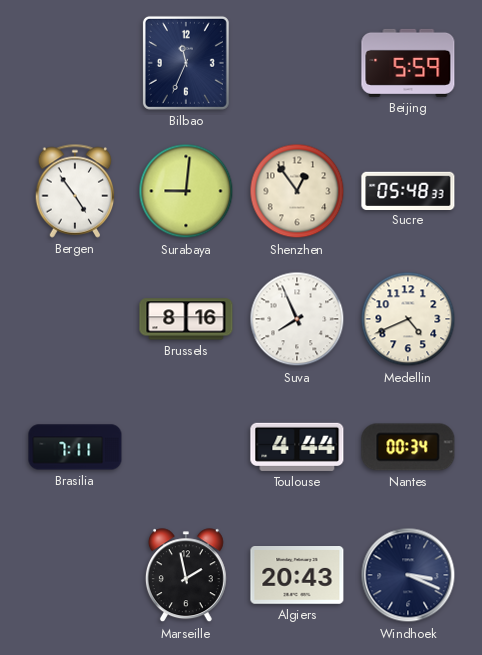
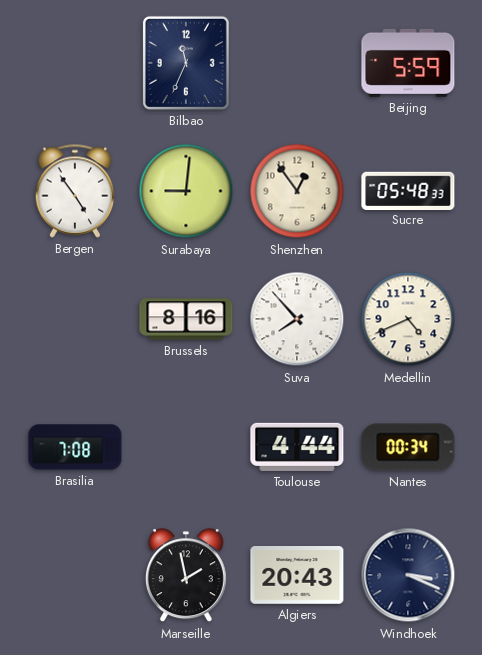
Suva: 7:56 -> 7:53
Brasilia: 7:11 -> 7:08
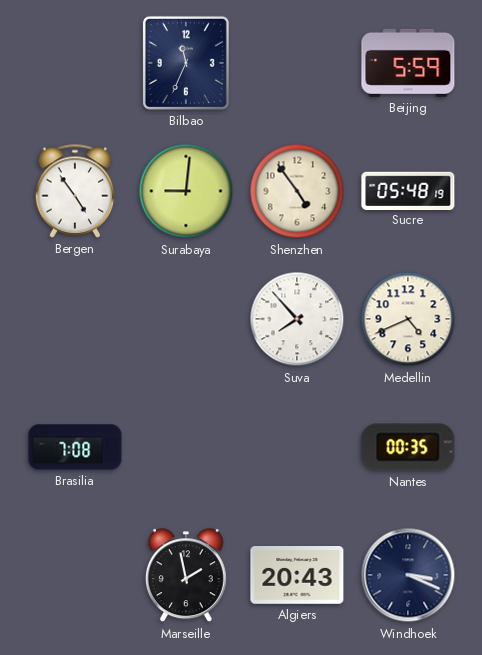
Shenzhen: 12:54 -> 4:54
Sucre: 05:48:33 -> 05:48:19
Brussels: 8:16 -> none
Toulouse: 4:44 -> none
Nantes: 00:34 -> 00:35
